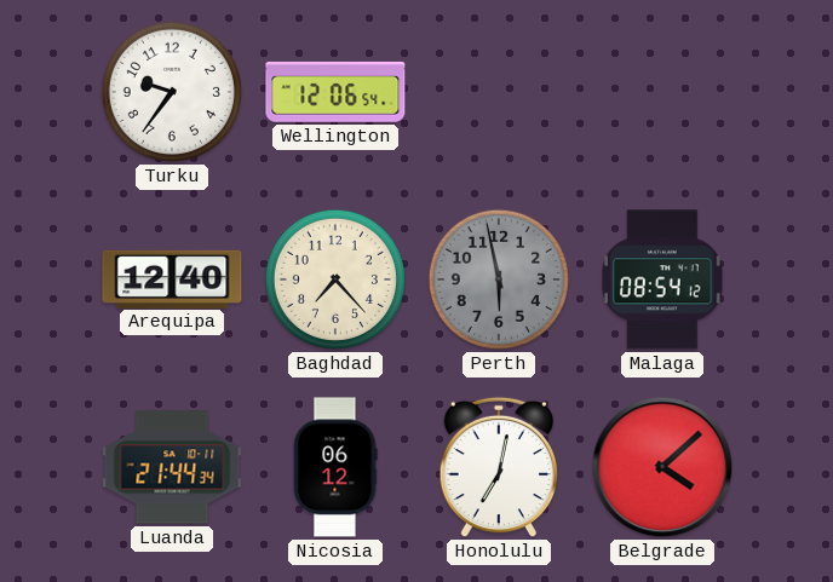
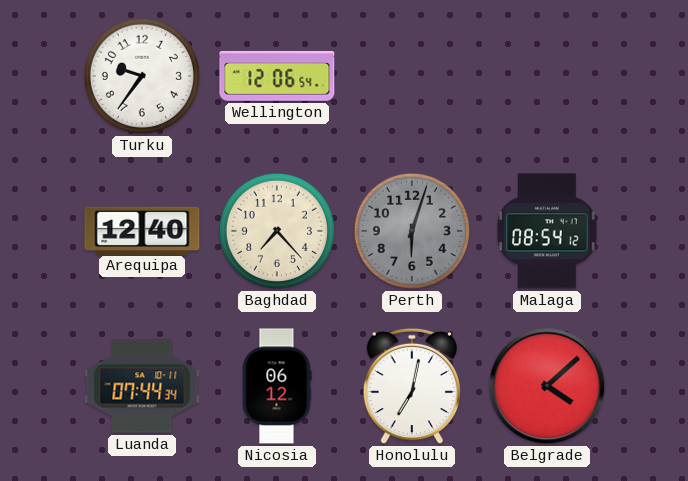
Perth: 5:58 -> 6:03
Luanda: 21:44 -> 07:44
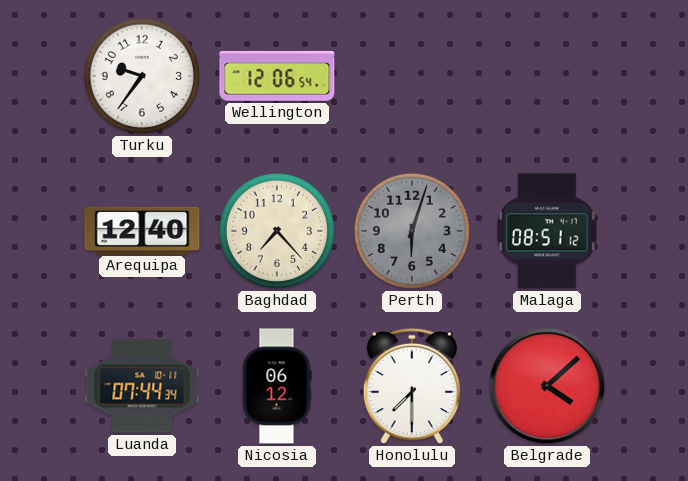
Malaga: 08:54 -> 08:51
Honolulu: 7:02 -> 7:30
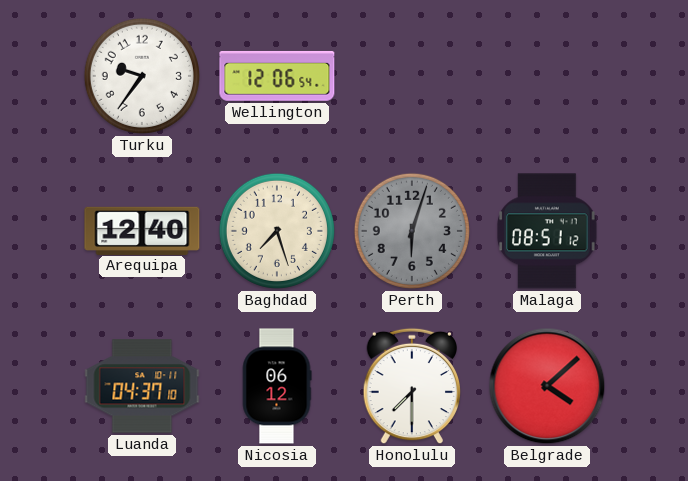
Baghdad: 7:23 -> 7:27
Luanda: 07:44 -> 04:37
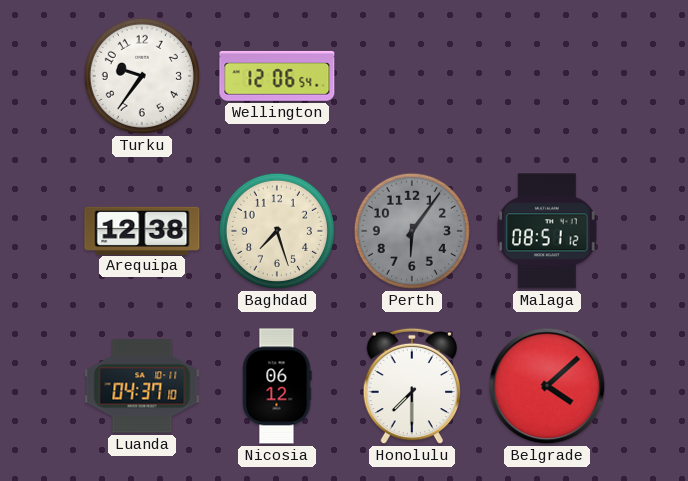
Arequipa: 12:40 -> 12:38
Perth: 6:03 -> 6:06
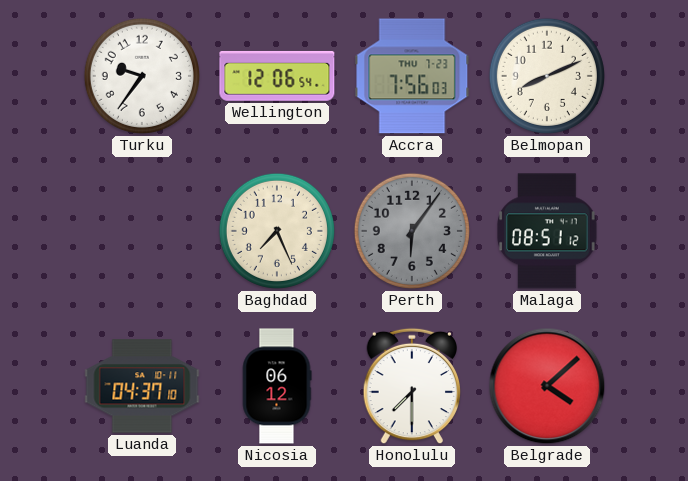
Accra: none -> 7:56
Belmopan: none -> 8:11
Arequipa: 12:38 -> none
Baghdad: 7:27 -> 7:26
